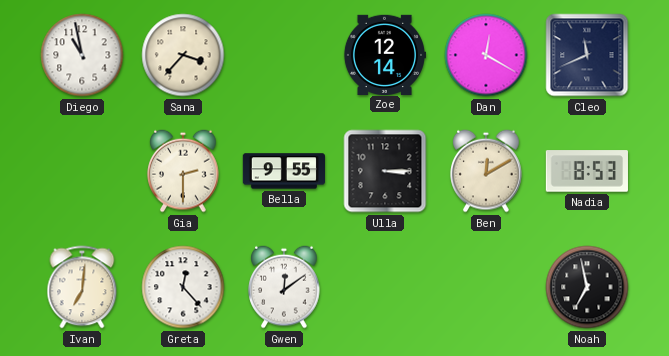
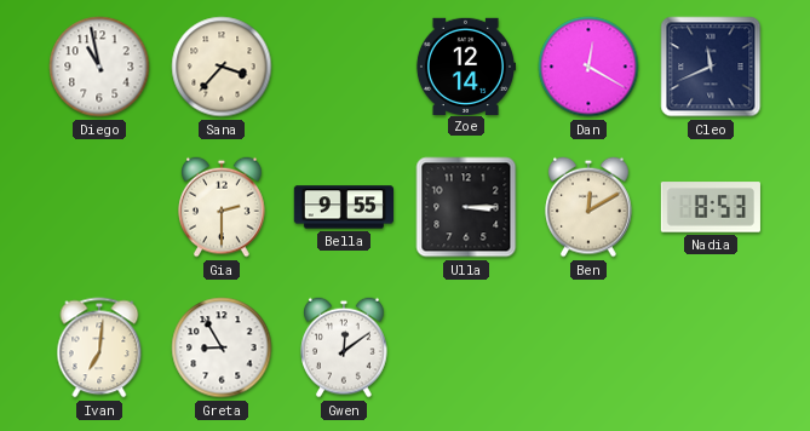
Greta: 12:23 -> 8:55
Noah: 6:58 -> none
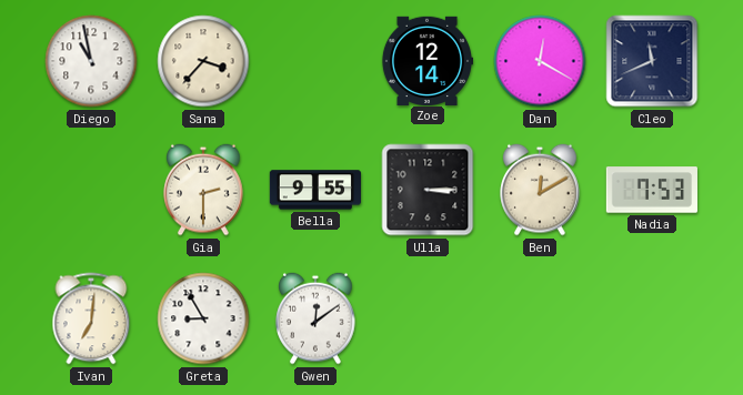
Nadia: 8:53 -> 7:53
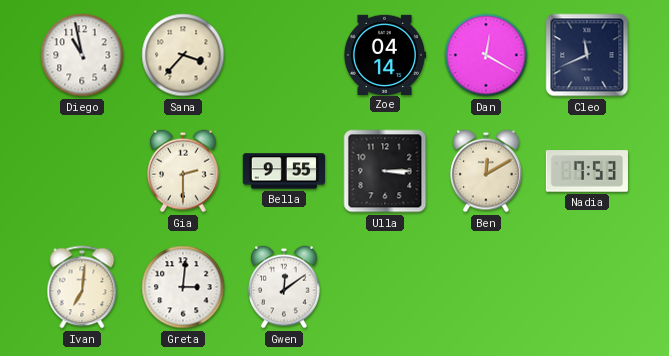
Zoe: 12:14 -> 04:14
Greta: 8:55 -> 3:01
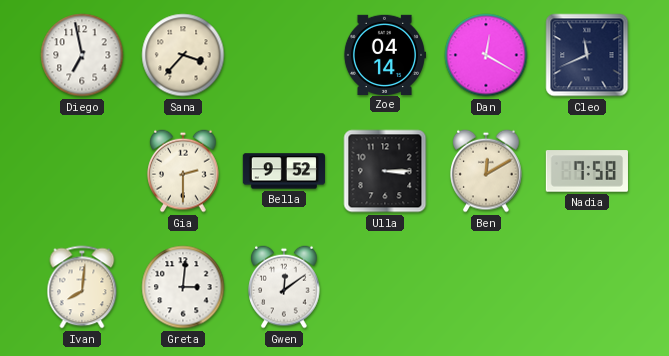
Diego: 10:58 -> 6:58
Bella: 9:55 -> 9:52
Nadia: 7:53 -> 7:58
Ivan: 7:01 -> 8:01
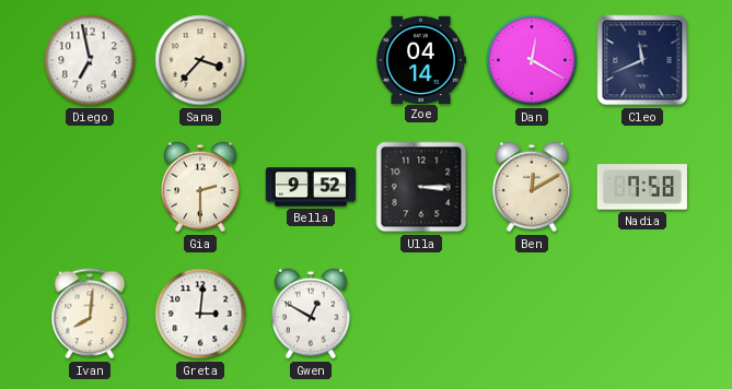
Gwen: 12:09 -> 12:50
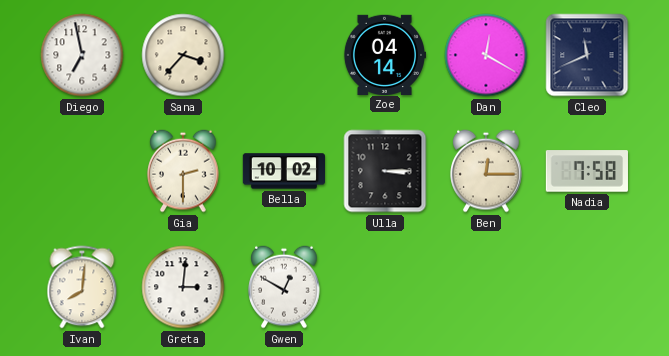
Bella: 9:52 -> 10:02
Ben: 12:10 -> 12:15
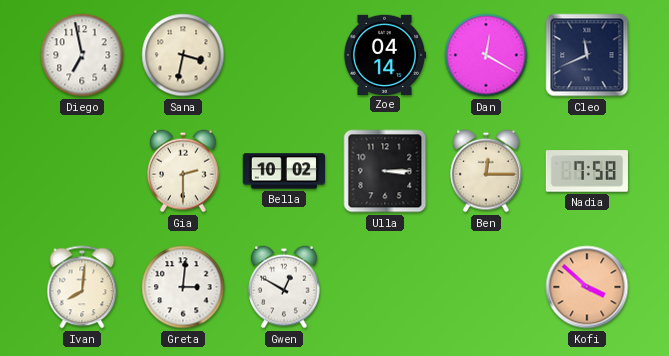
Sana: 3:37 -> 3:32
Kofi: none -> 3:52
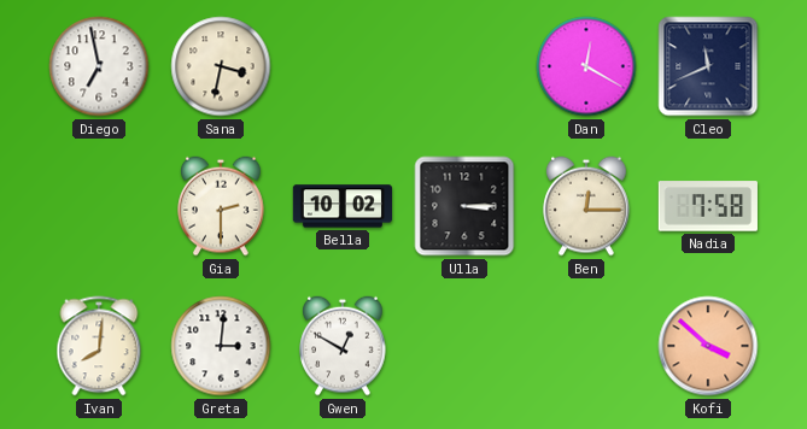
Zoe: 04:14 -> none
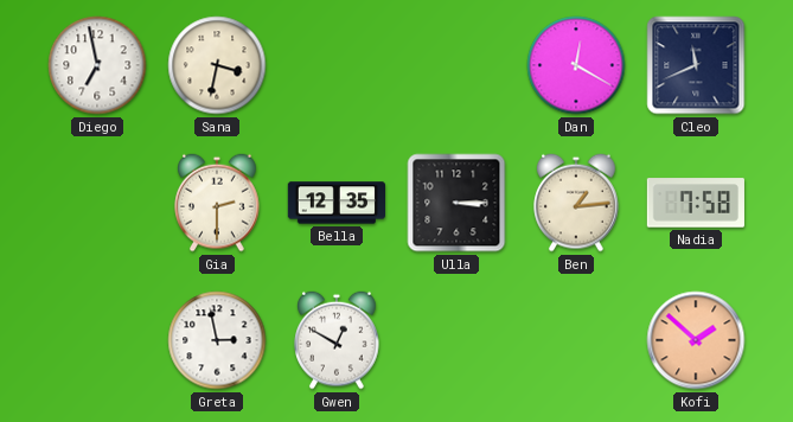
Bella: 10:02 -> 12:35
Ben: 12:15 -> 1:14
Ivan: 8:01 -> none
Greta: 3:01 -> 2:58
Kofi: 3:52 -> 1:52
